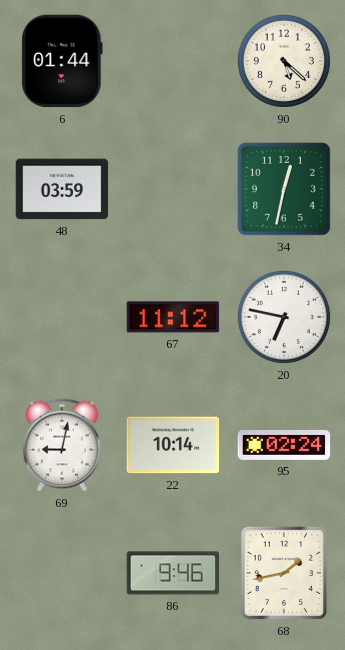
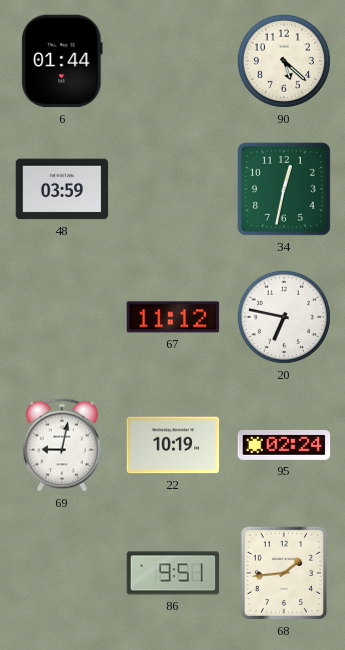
22: 10:14 -> 10:19
86: 9:46 -> 9:51
68: 1:43 -> 1:44
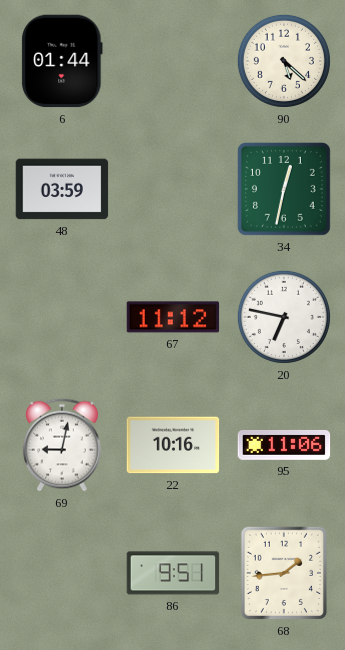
22: 10:19 -> 10:16
95: 02:24 -> 11:06
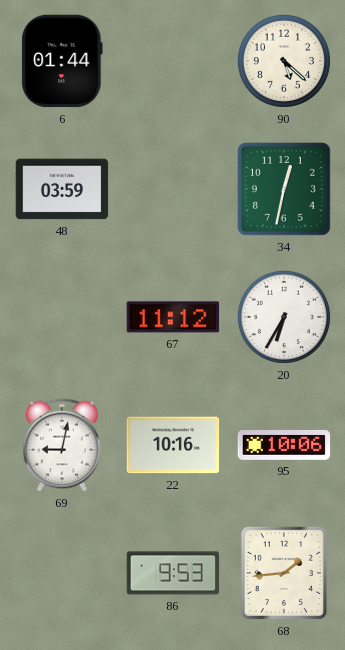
20: 6:47 -> 6:35
95: 11:06 -> 10:06
86: 9:51 -> 9:53
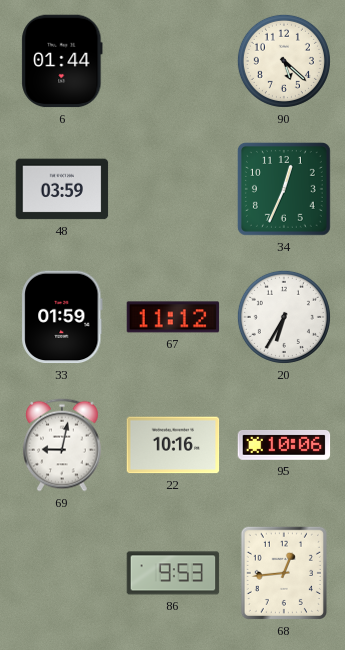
34: 12:32 -> 12:34
33: none -> 01:59
68: 1:44 -> 12:44
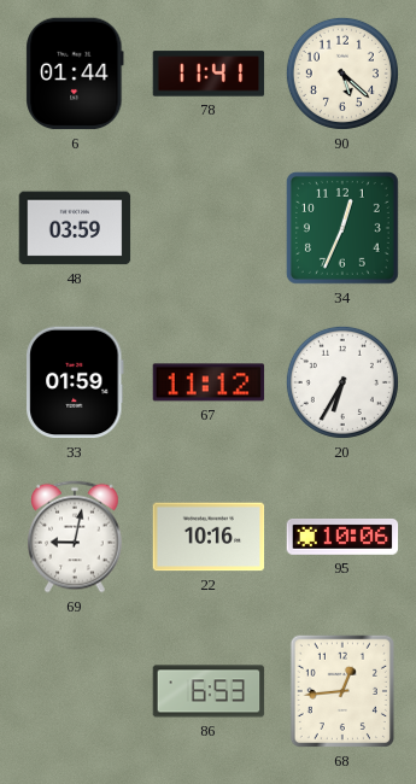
78: none -> 11:41
86: 9:53 -> 6:53
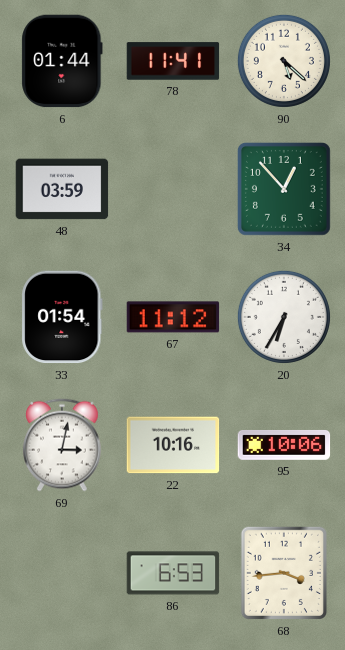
34: 12:34 -> 12:53
33: 01:59 -> 01:54
69: 9:02 -> 3:02
68: 12:44 -> 3:44
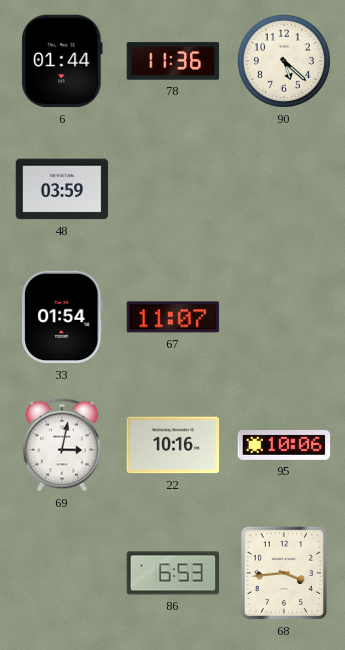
78: 11:41 -> 11:36
34: 12:53 -> none
67: 11:12 -> 11:07
20: 6:35 -> none
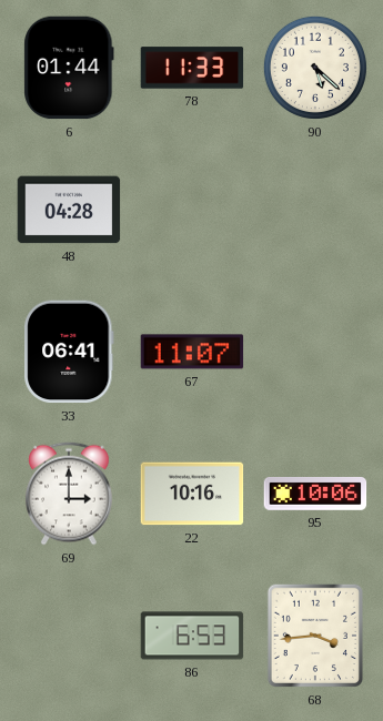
78: 11:36 -> 11:33
48: 03:59 -> 04:28
33: 01:54 -> 06:41
69: 3:02 -> 3:00
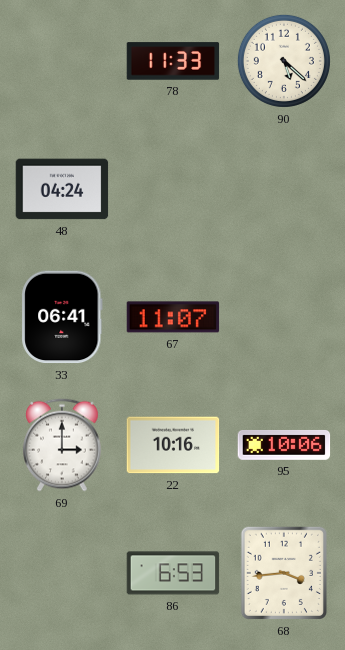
6: 01:44 -> none
48: 04:28 -> 04:24
